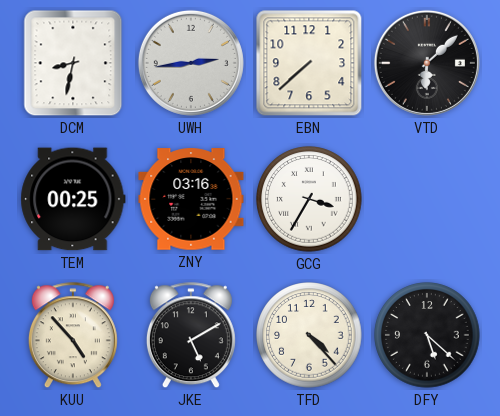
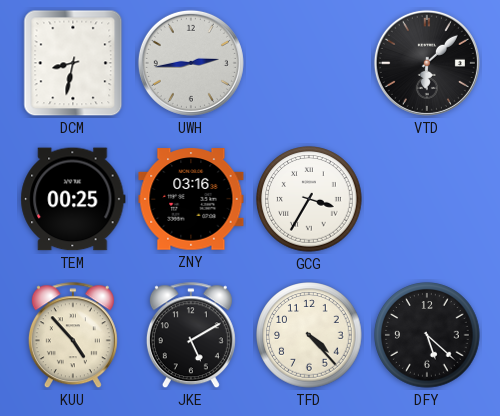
EBN: 7:38 -> none
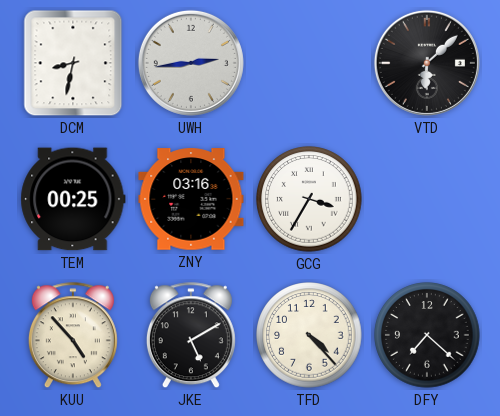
DFY: 5:22 -> 7:22
